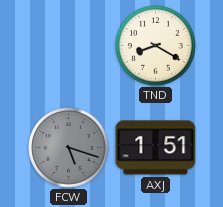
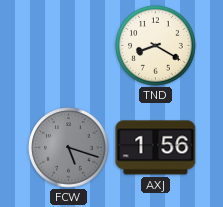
AXJ: 1:51 -> 1:56
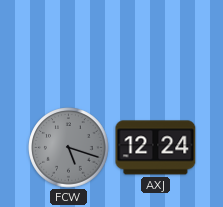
TND: 8:20 -> none
AXJ: 1:56 -> 12:24
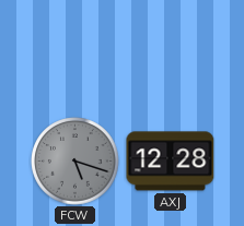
AXJ: 12:24 -> 12:28
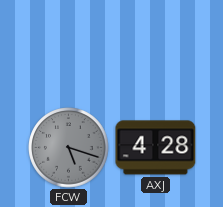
AXJ: 12:28 -> 4:28
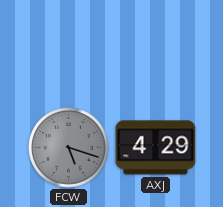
AXJ: 4:28 -> 4:29
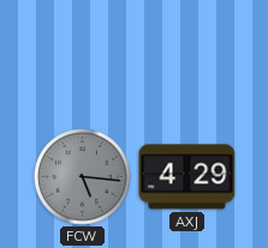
FCW: 5:18 -> 5:16
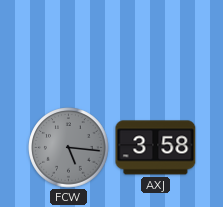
AXJ: 4:29 -> 3:58
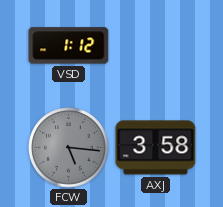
VSD: none -> 1:12
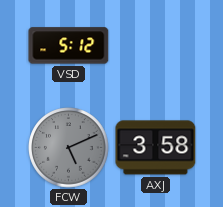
VSD: 1:12 -> 5:12
FCW: 5:16 -> 5:11
